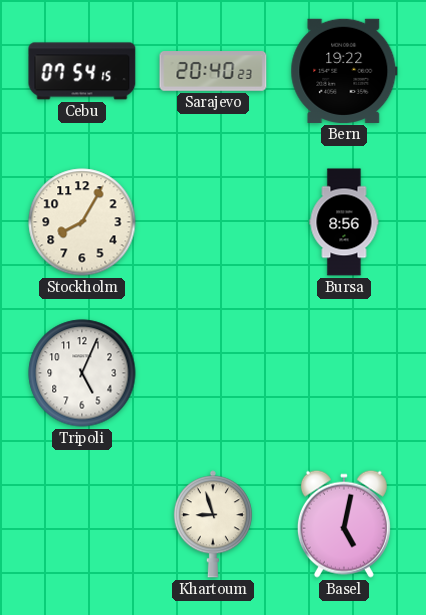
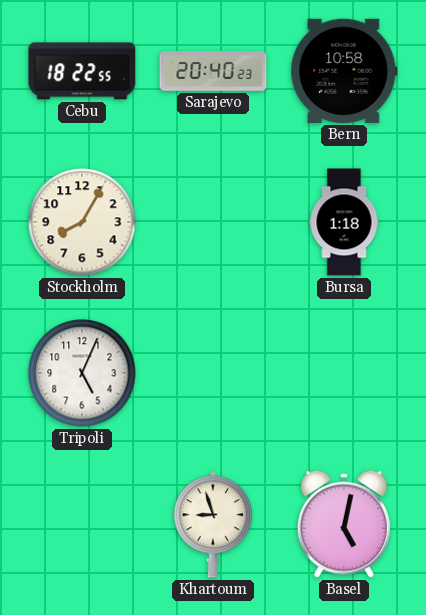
Cebu: 07:54 -> 18:22
Bern: 19:22 -> 10:58
Bursa: 8:56 -> 1:18
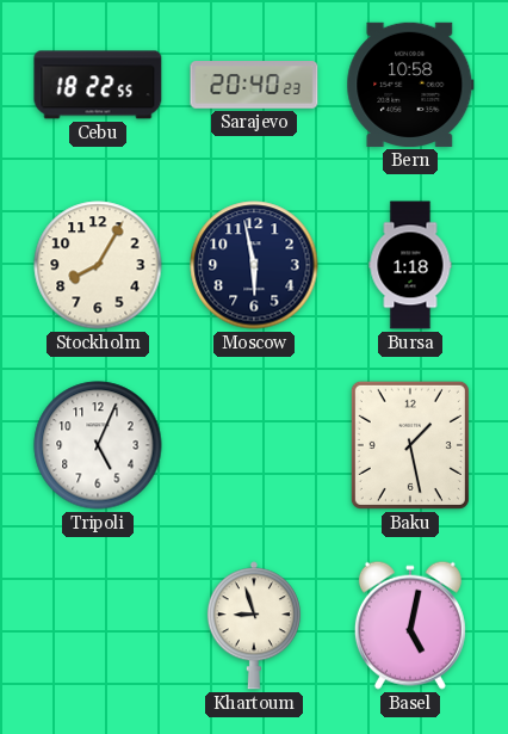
Moscow: none -> 5:58
Baku: none -> 1:28
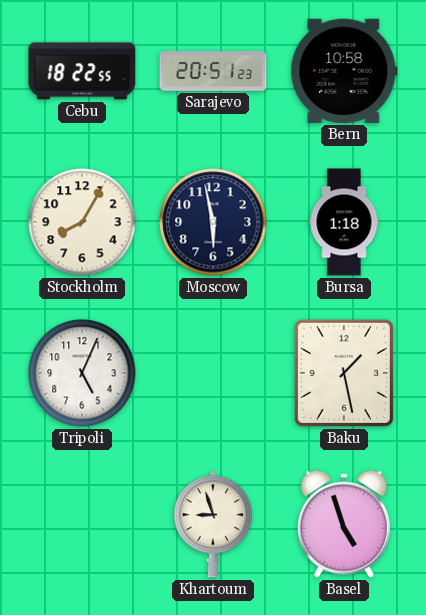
Sarajevo: 20:40 -> 20:51
Basel: 5:02 -> 4:57
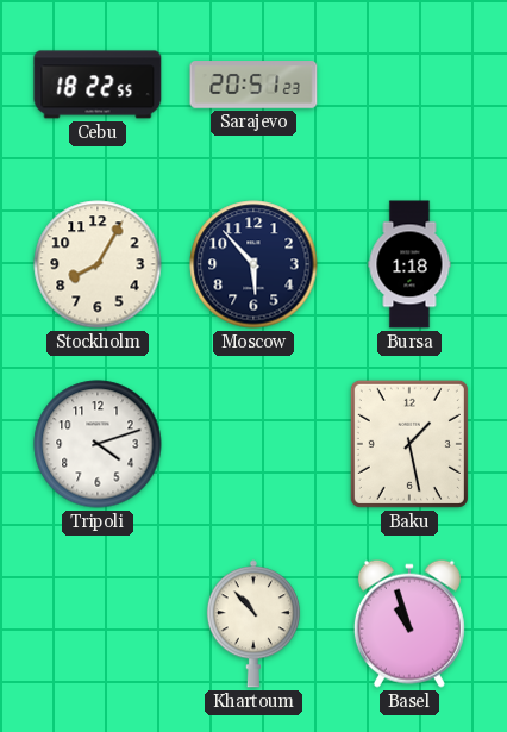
Bern: 10:58 -> none
Moscow: 5:58 -> 5:53
Tripoli: 5:04 -> 4:12
Khartoum: 8:57 -> 10:53
Basel: 4:57 -> 10:57
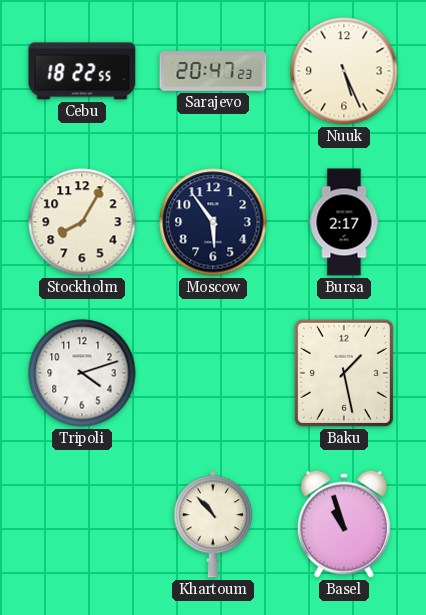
Sarajevo: 20:51 -> 20:47
Nuuk: none -> 5:26
Moscow: 5:53 -> 5:54
Bursa: 1:18 -> 2:17
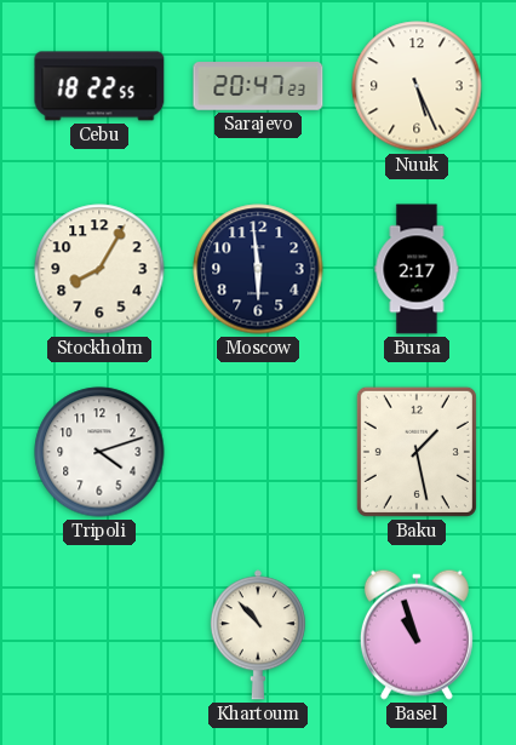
Moscow: 5:54 -> 5:59
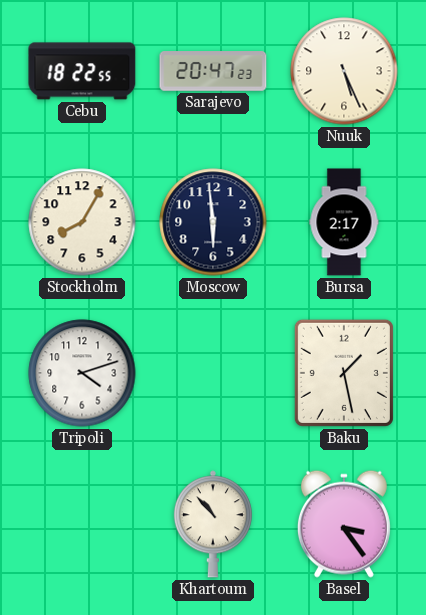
Basel: 10:57 -> 3:24
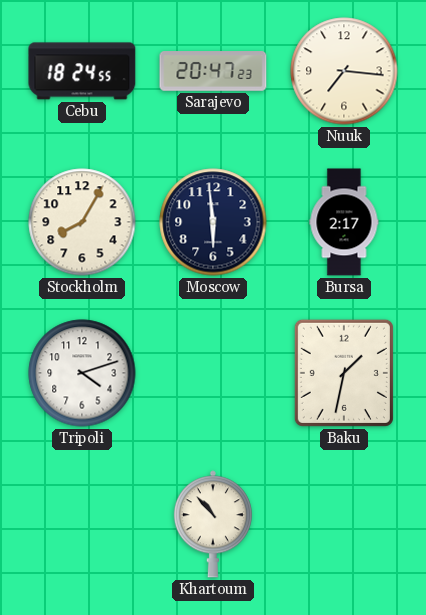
Cebu: 18:22 -> 18:24
Nuuk: 5:26 -> 7:16
Baku: 1:28 -> 1:32
Basel: 3:24 -> none
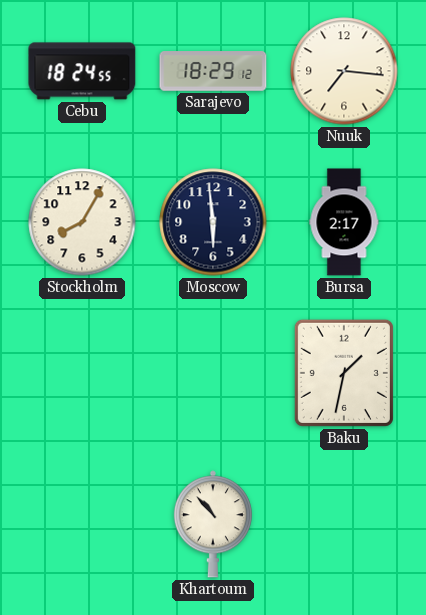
Sarajevo: 20:47 -> 18:29
Tripoli: 4:12 -> none
